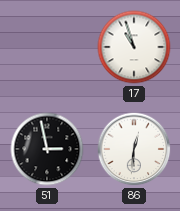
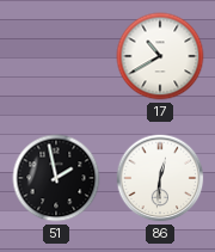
17: 10:57 -> 10:40
51: 2:58 -> 1:58
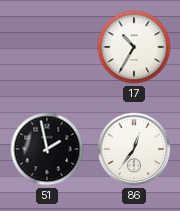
17: 10:40 -> 10:35
86: 12:31 -> 12:36
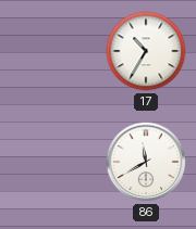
51: 1:58 -> none
86: 12:36 -> 11:40
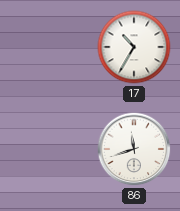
86: 11:40 -> 11:42
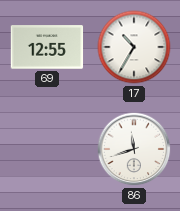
69: none -> 12:55
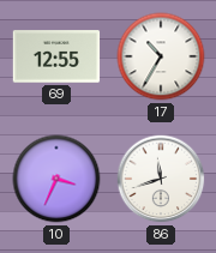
10: none -> 3:34
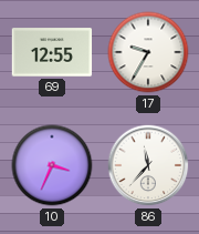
17: 10:35 -> 9:35
86: 11:42 -> 11:37
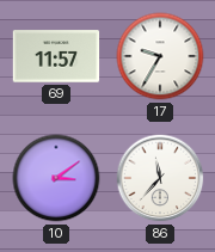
69: 12:55 -> 11:57
10: 3:34 -> 3:09
